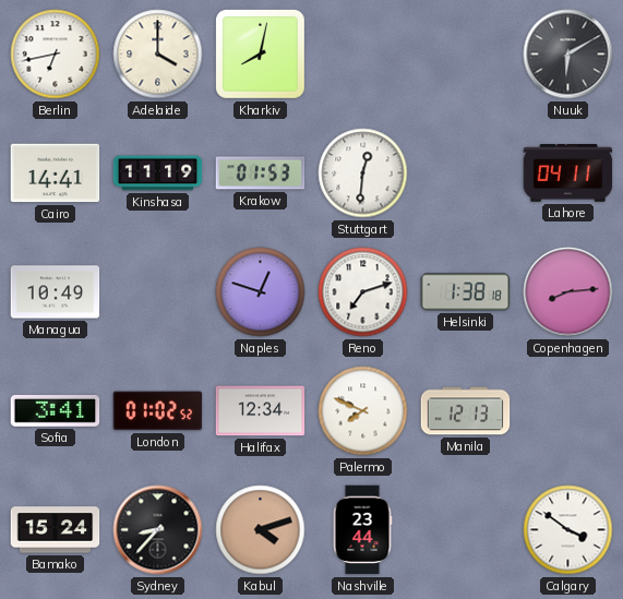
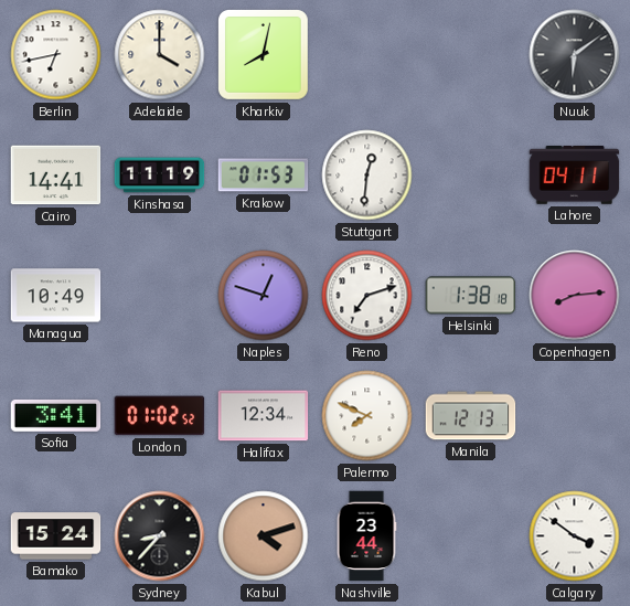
Nuuk: 6:10 -> 6:09
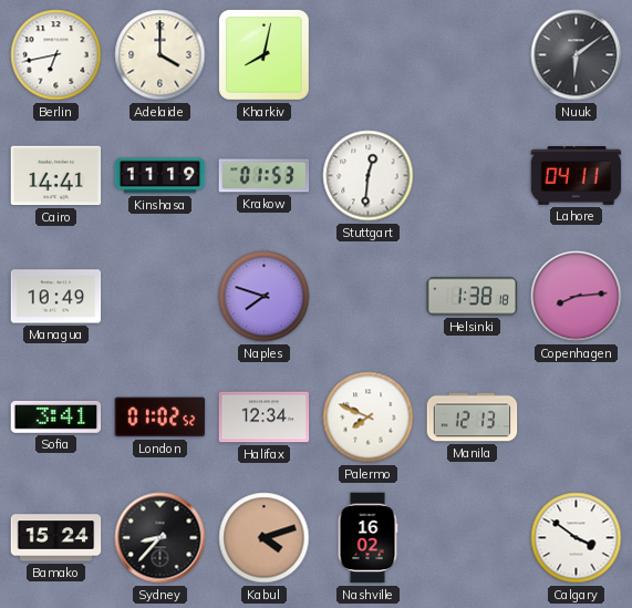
Naples: 12:48 -> 7:48
Reno: 7:12 -> none
Nashville: 23:44 -> 16:02
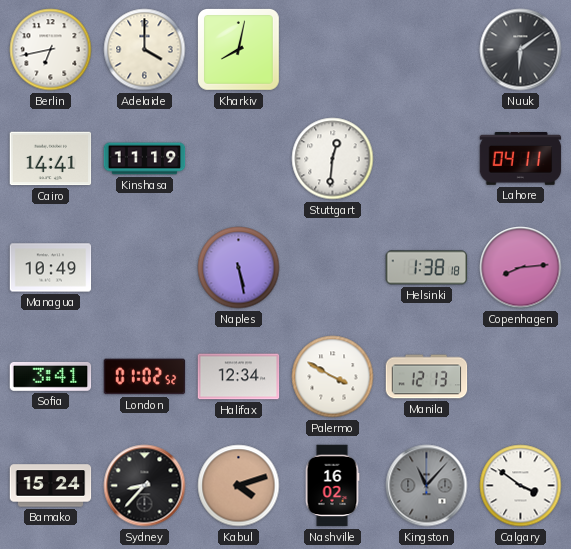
Krakow: 01:53 -> none
Naples: 7:48 -> 5:28
Palermo: 7:49 -> 3:50
Kingston: none -> 11:07
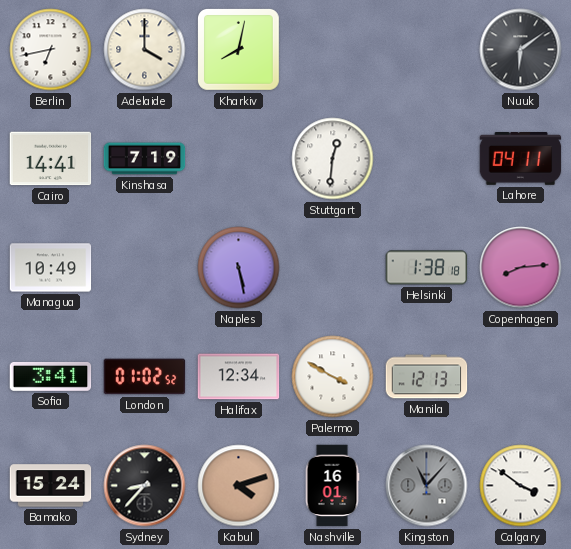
Kinshasa: 11:19 -> 7:19
Nashville: 16:02 -> 16:01
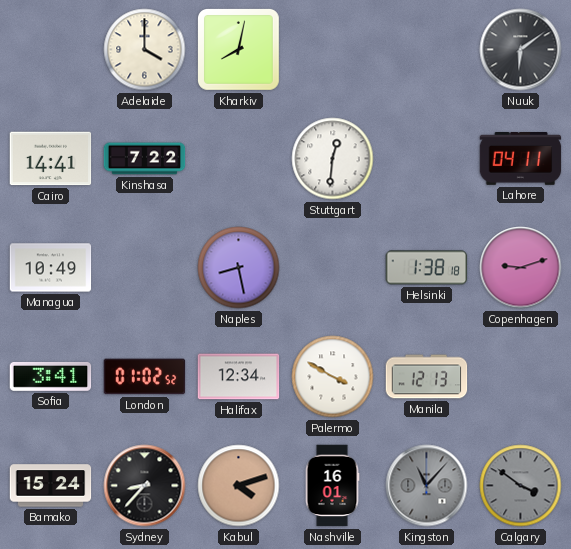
Berlin: 6:43 -> none
Kinshasa: 7:19 -> 7:22
Naples: 5:28 -> 8:28
Copenhagen: 8:14 -> 9:12
Calgary dial: white -> grey
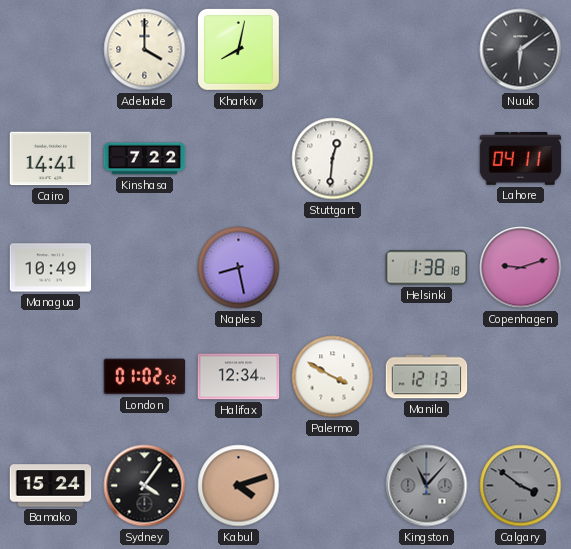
Sofia: 3:41 -> none
Sydney: 8:37 -> 4:06
Nashville: 16:01 -> none
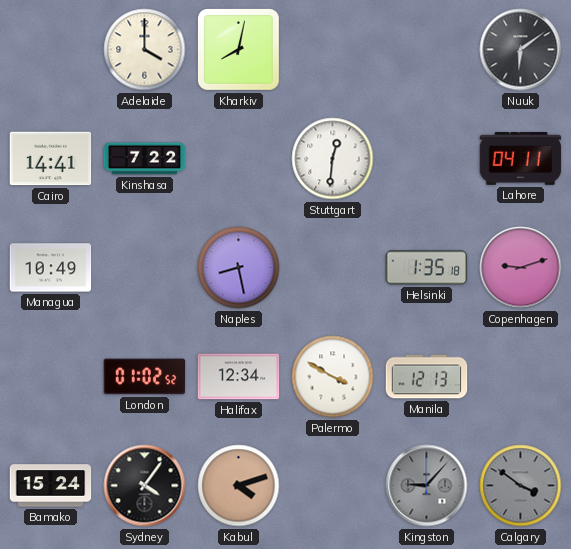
Helsinki: 1:38 -> 1:35
Kingston: 11:07 -> 9:07
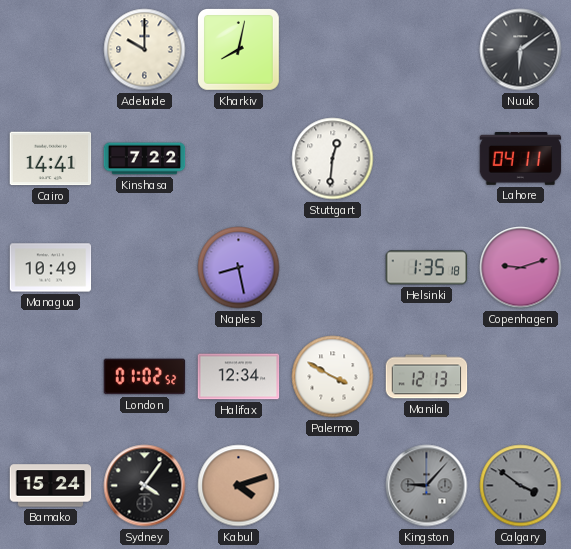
Adelaide: 4:00 -> 10:00
